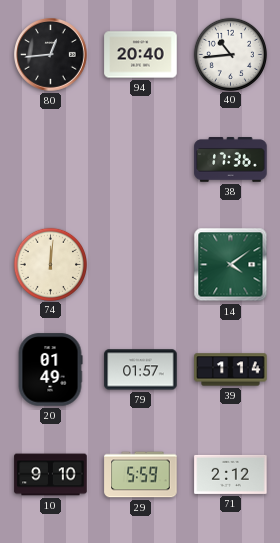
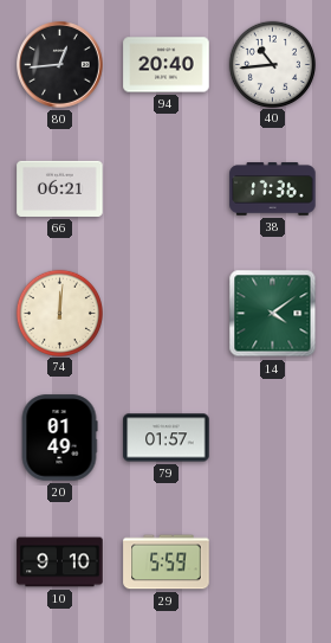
66: none -> 06:21
39: 1:14 -> none
71: 2:12 -> none
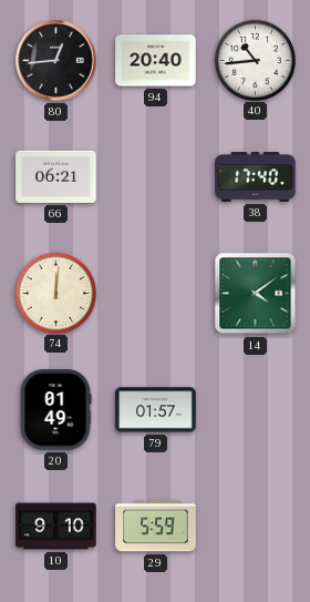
38: 17:36 -> 17:40
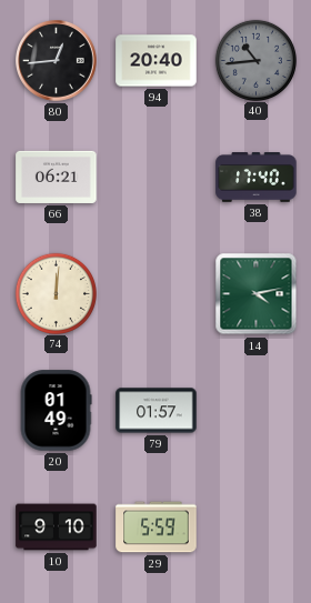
40 dial: white -> grey
14: 4:09 -> 4:13
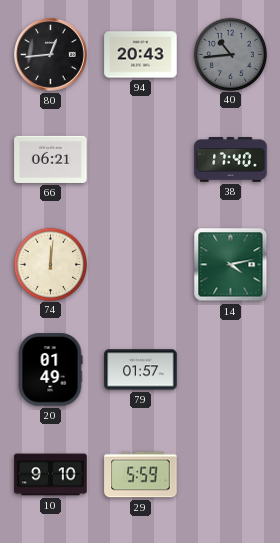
94: 20:40 -> 20:43
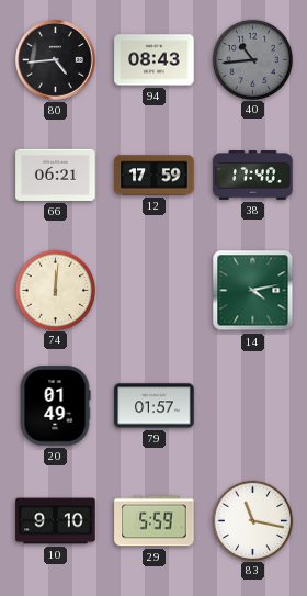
80: 12:44 -> 4:44
94: 20:43 -> 08:43
12: none -> 17:59
83: none -> 11:17
